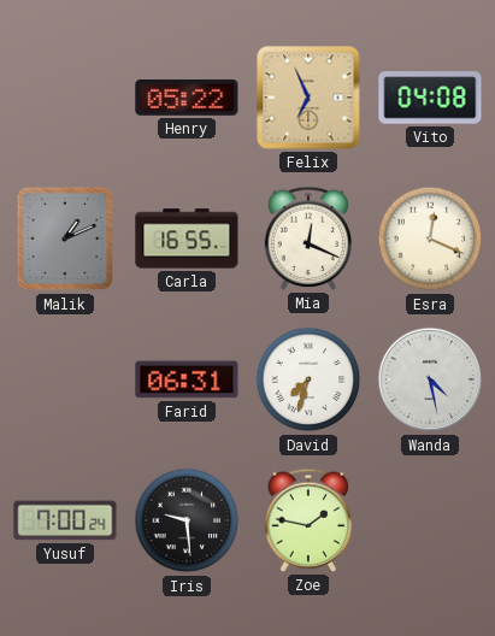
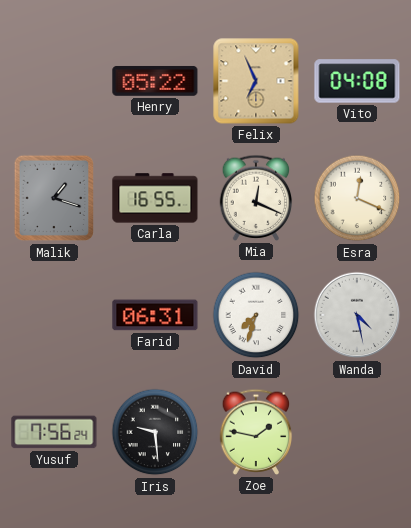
Malik: 1:11 -> 1:18
Yusuf: 7:00 -> 7:56
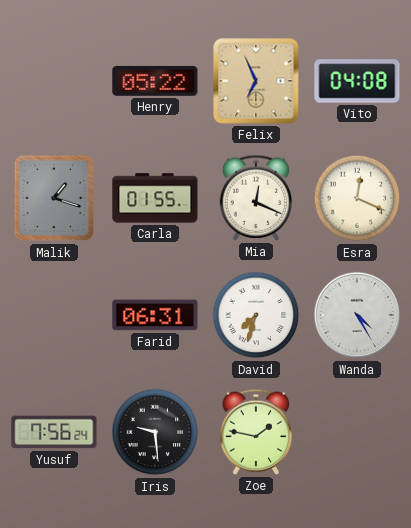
Carla: 16:55 -> 01:55
Wanda: 4:28 -> 4:25
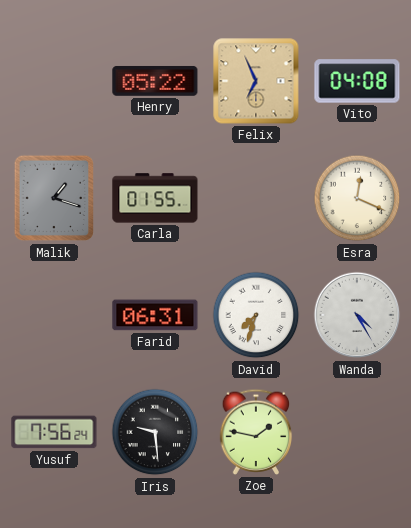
Mia: 12:19 -> none
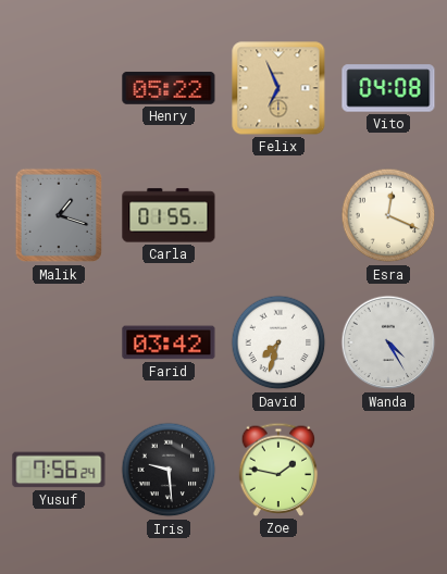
Farid: 06:31 -> 03:42
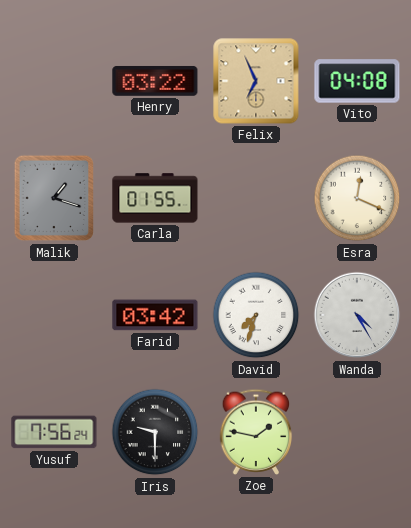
Henry: 05:22 -> 03:22
Iris: 9:29 -> 9:30
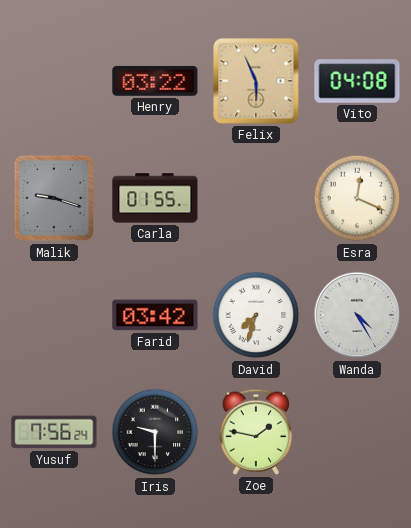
Felix: 6:56 -> 5:56
Malik: 1:18 -> 9:18
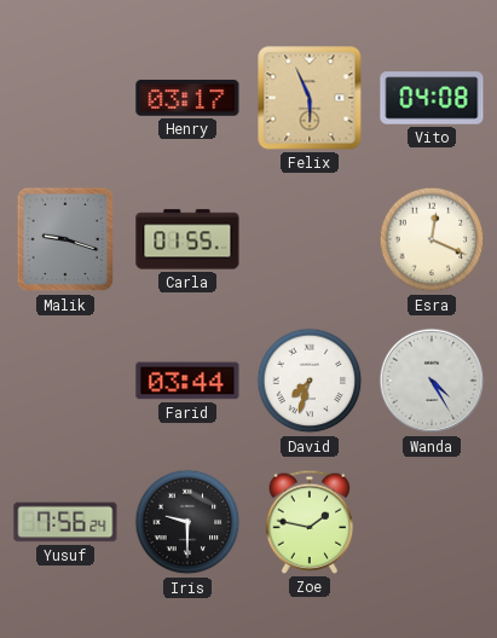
Henry: 03:22 -> 03:17
Farid: 03:42 -> 03:44
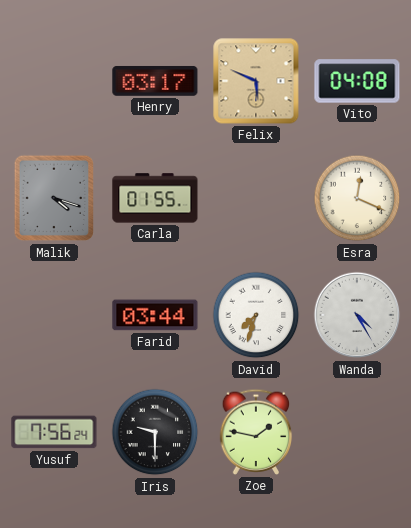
Felix: 5:56 -> 5:49
Malik: 9:18 -> 4:18
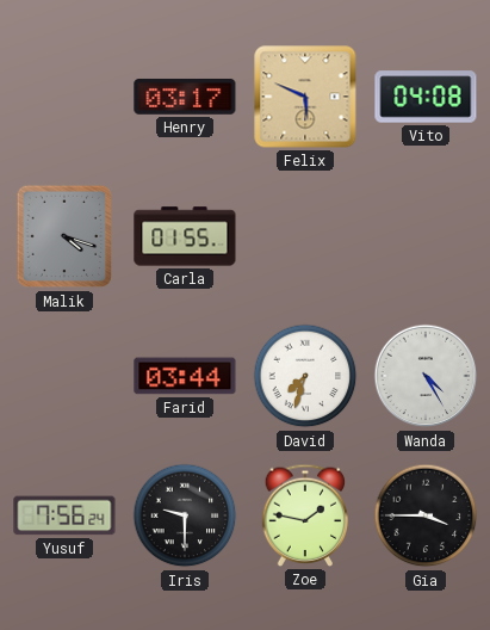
Esra: 12:19 -> none
Gia: none -> 3:45
